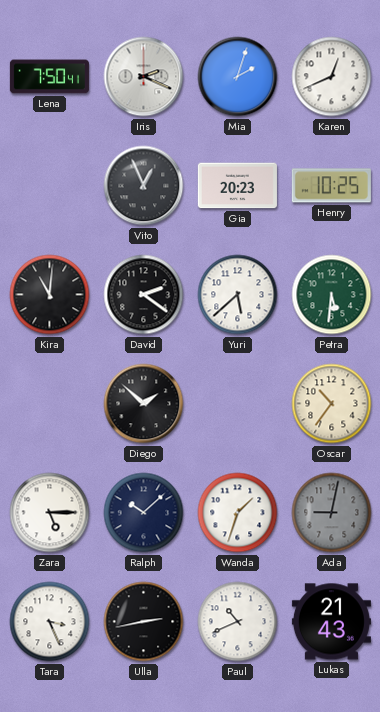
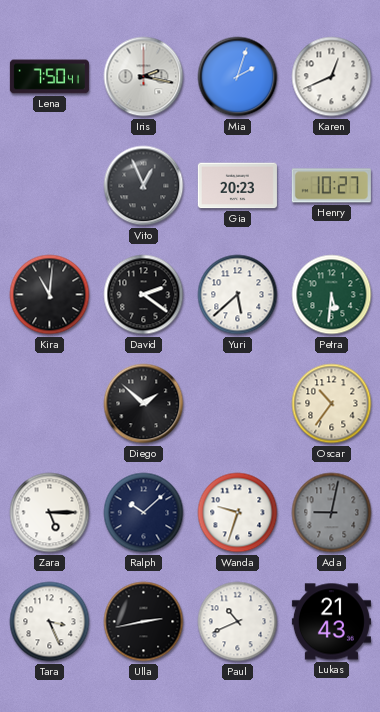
Iris: 2:19 -> 2:17
Henry: 10:25 -> 10:27
Wanda: 1:33 -> 9:33
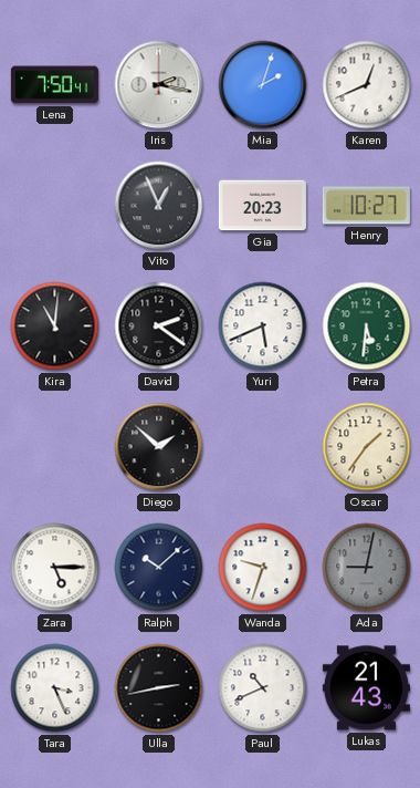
Yuri: 5:38 -> 5:41
Oscar: 10:36 -> 1:36
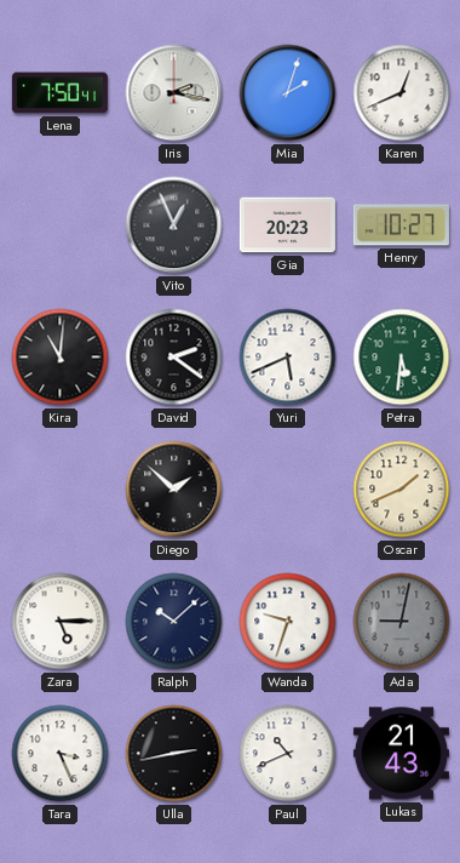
Oscar: 1:36 -> 1:41
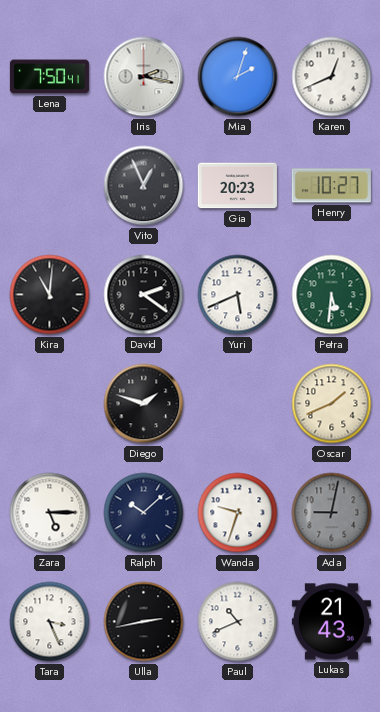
Diego: 1:52 -> 1:48
